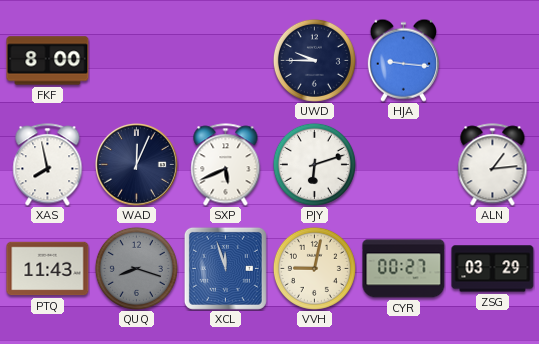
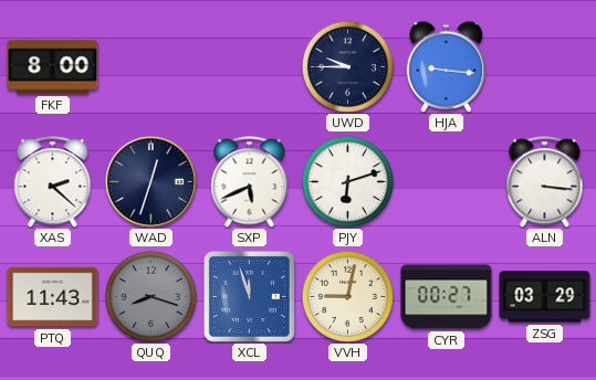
XAS: 7:58 -> 2:22
WAD: 12:04 -> 12:33
ALN: 1:14 -> 3:16
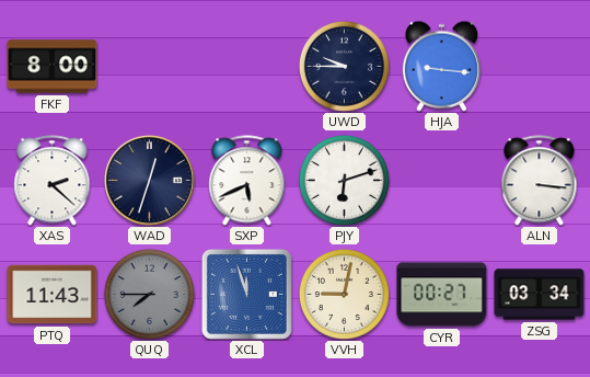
QUQ: 8:18 -> 7:45
ZSG: 03:29 -> 03:34
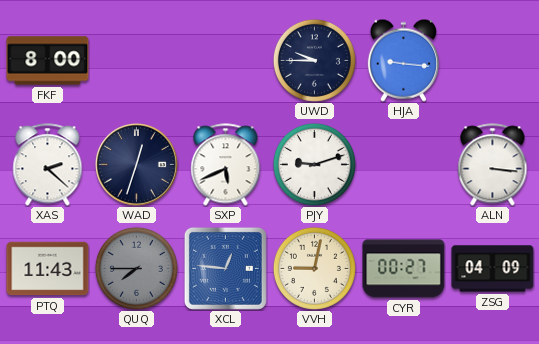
PJY: 6:12 -> 9:12
XCL: 11:57 -> 12:46
ZSG: 03:34 -> 04:09
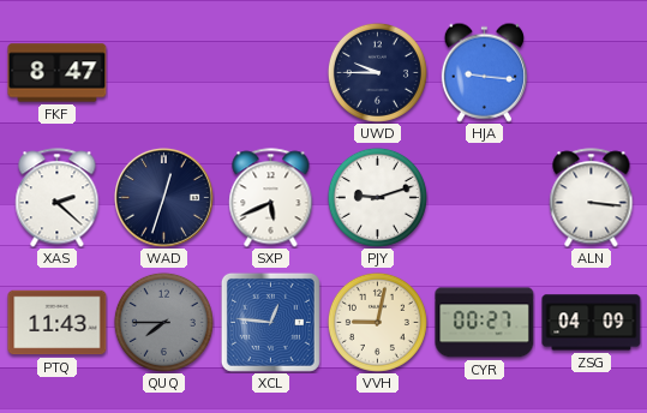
FKF: 8:00 -> 8:47
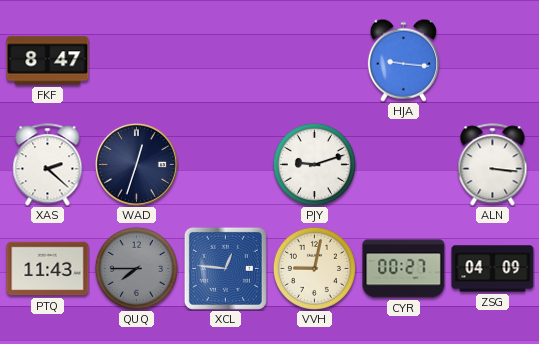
UWD: 9:45 -> none
SXP: 5:41 -> none
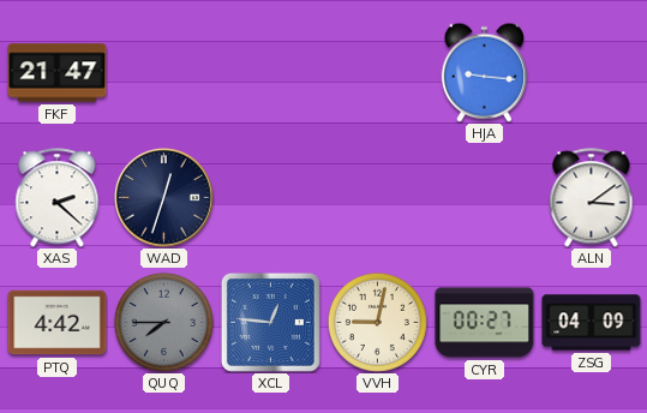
FKF: 8:47 -> 21:47
PJY: 9:12 -> none
ALN: 3:16 -> 3:09
PTQ: 11:43 -> 4:42
